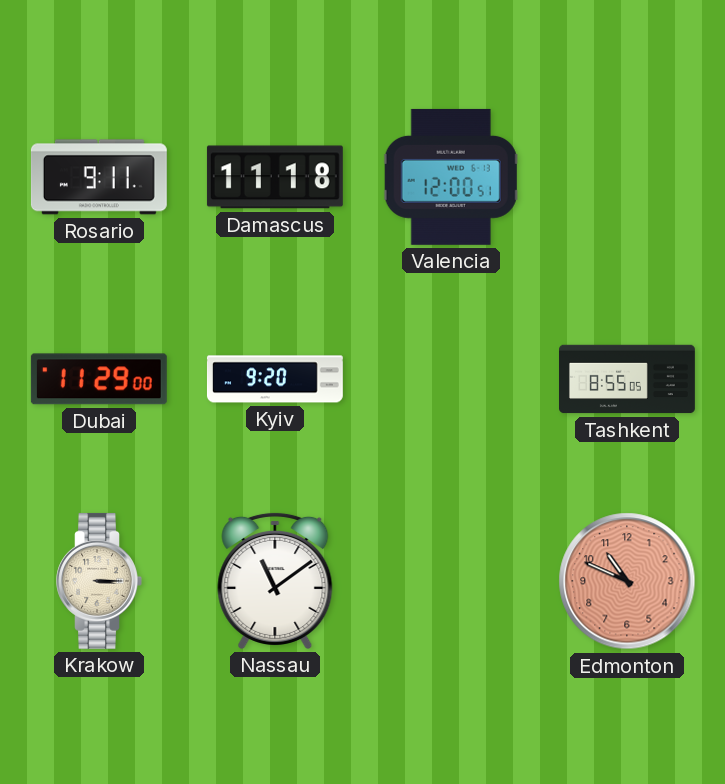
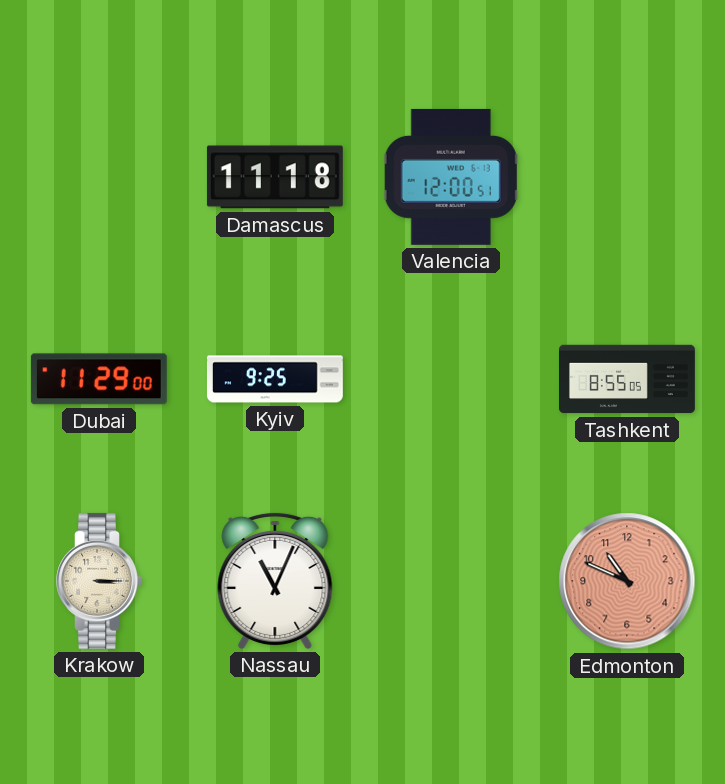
Rosario: 9:11 -> none
Kyiv: 9:20 -> 9:25
Nassau: 11:09 -> 11:04
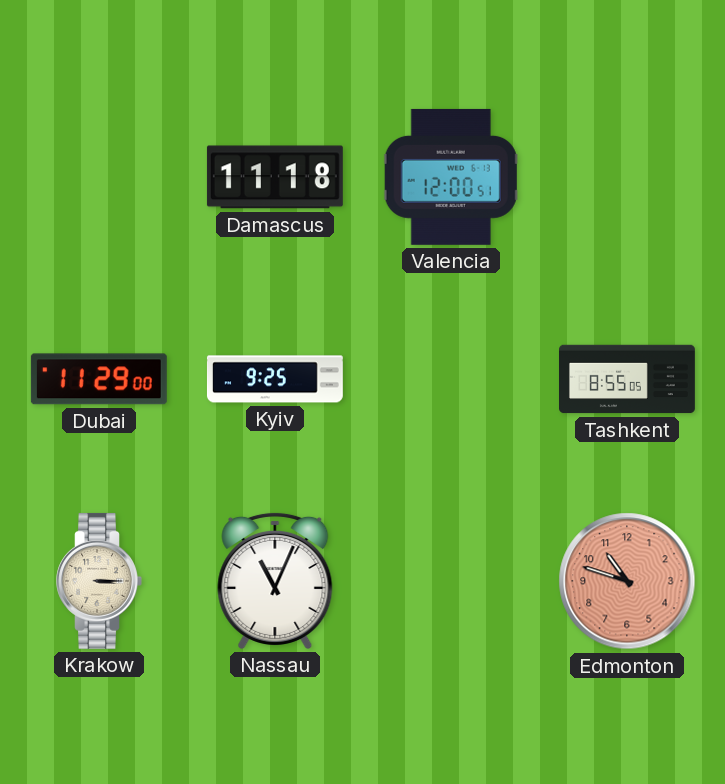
Edmonton: 10:49 -> 10:48
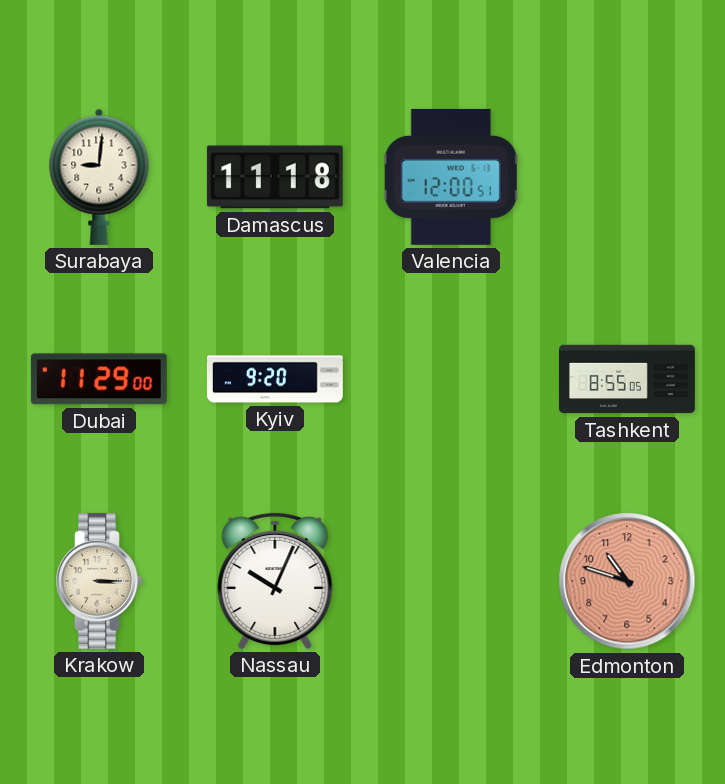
Surabaya: none -> 9:01
Kyiv: 9:25 -> 9:20
Nassau: 11:04 -> 10:04
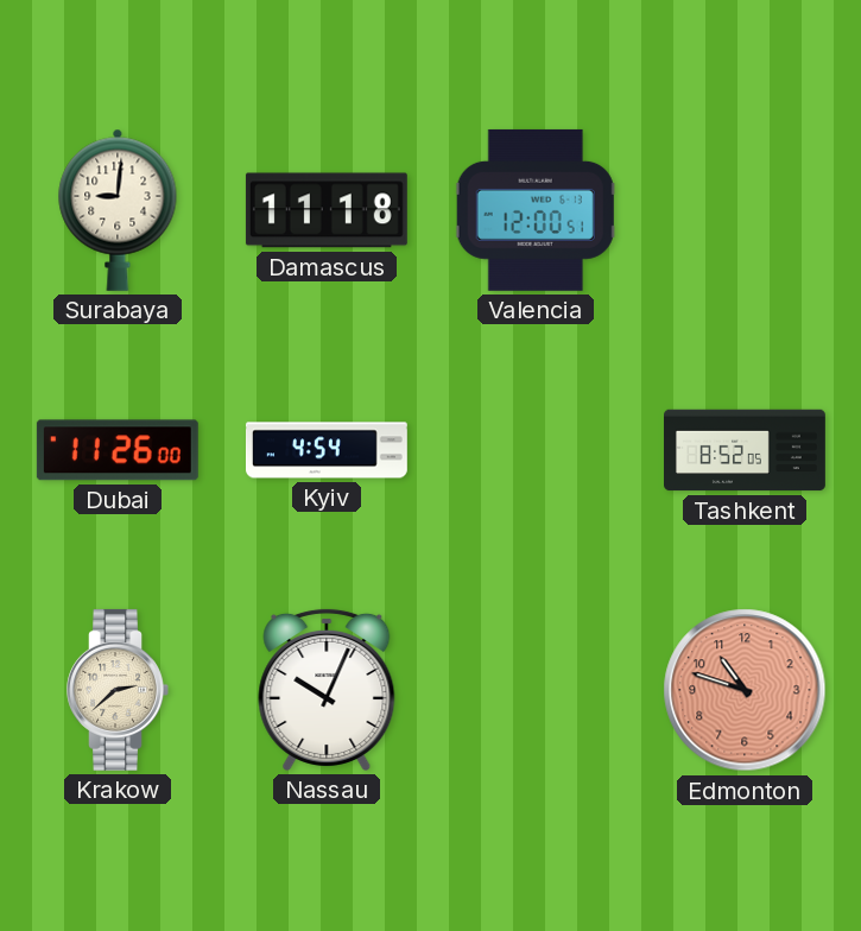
Dubai: 11:29 -> 11:26
Kyiv: 9:20 -> 4:54
Tashkent: 8:55 -> 8:52
Krakow: 3:15 -> 2:38
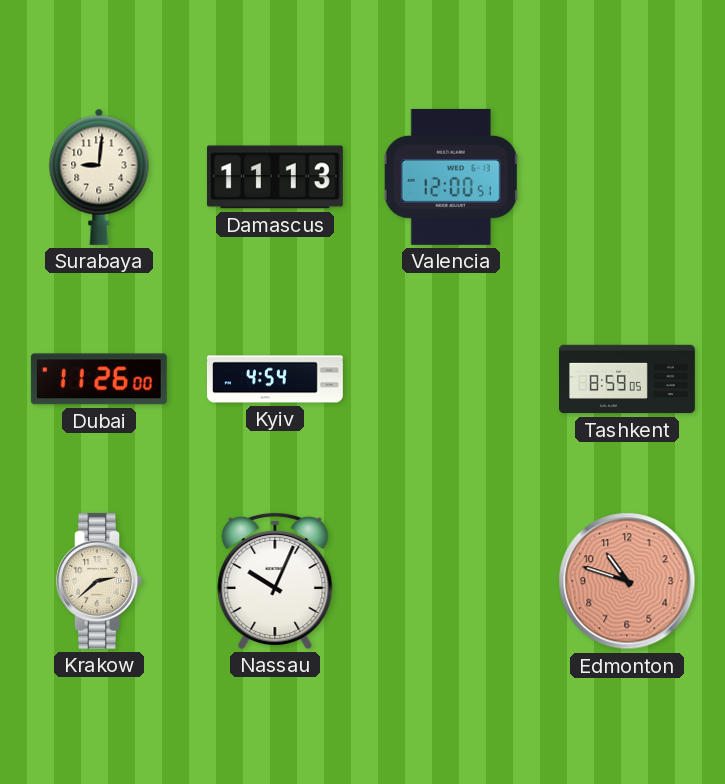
Damascus: 11:18 -> 11:13
Tashkent: 8:52 -> 8:59
